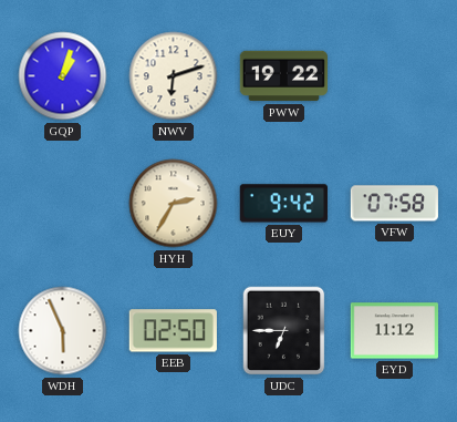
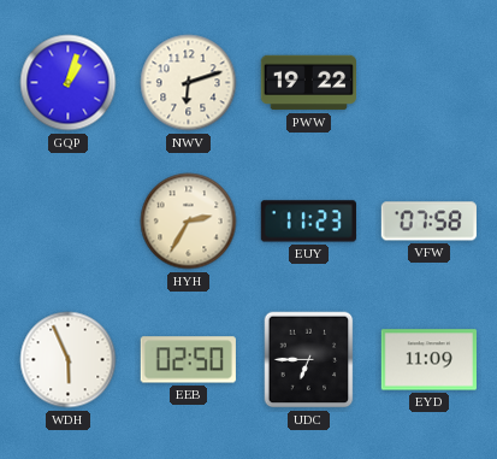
EUY: 9:42 -> 11:23
EYD: 11:12 -> 11:09
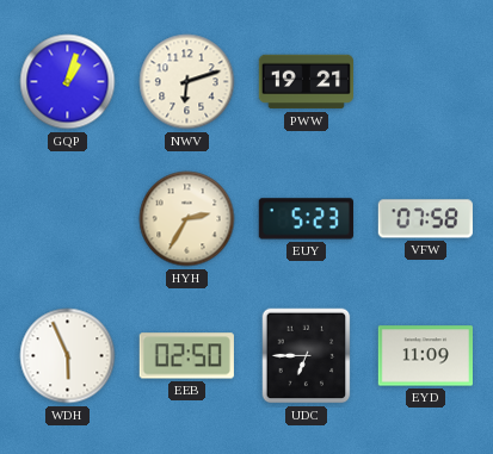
PWW: 19:22 -> 19:21
EUY: 11:23 -> 5:23
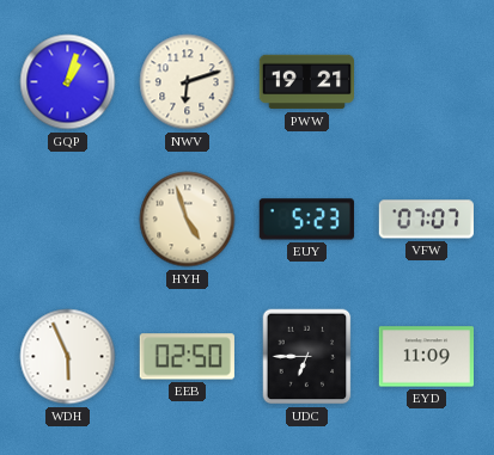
HYH: 2:35 -> 4:57
VFW: 07:58 -> 07:07
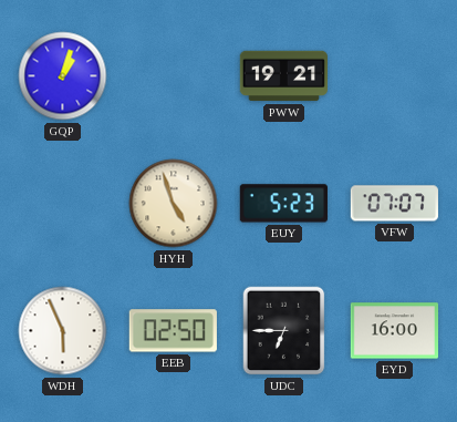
NWV: 6:12 -> none
EYD: 11:09 -> 16:00
